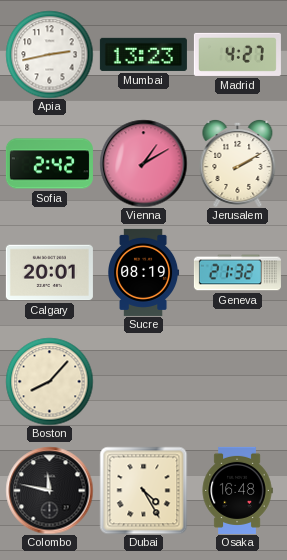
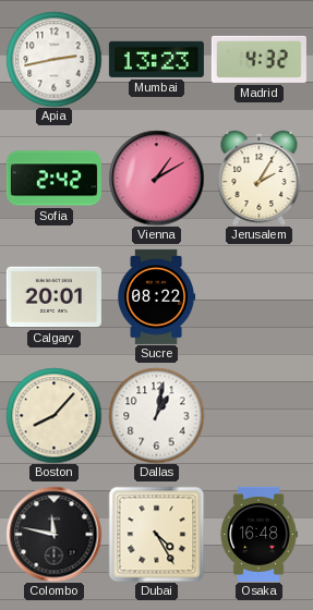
Madrid: 4:27 -> 4:32
Jerusalem: 2:10 -> 2:05
Sucre: 08:19 -> 08:22
Geneva: 21:32 -> none
Dallas: none -> 1:02
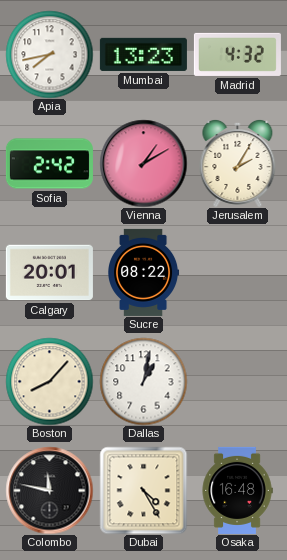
Apia: 2:43 -> 7:43
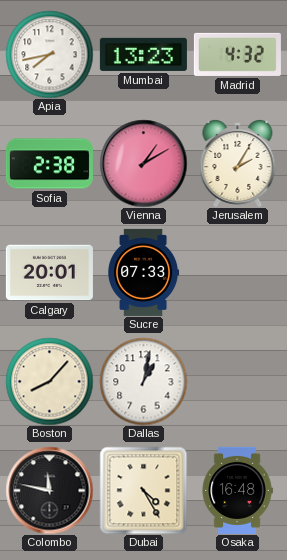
Sofia: 2:42 -> 2:38
Sucre: 08:22 -> 07:33
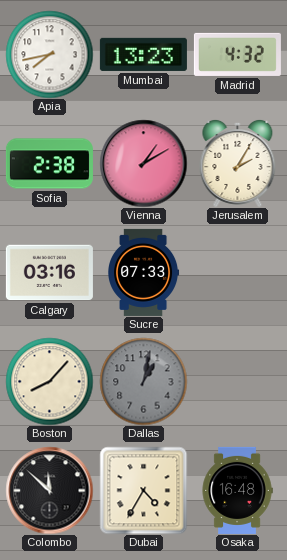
Calgary: 20:01 -> 03:16
Dallas dial: white -> grey
Colombo: 11:47 -> 11:52
Dubai: 4:25 -> 4:35
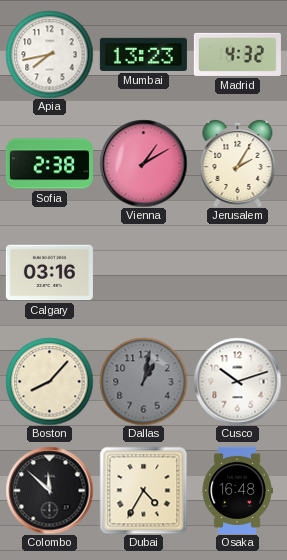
Sucre: 07:33 -> none
Cusco: none -> 10:12
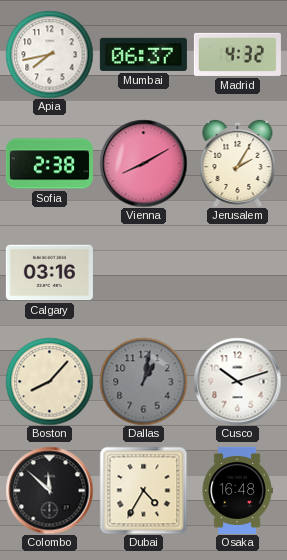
Mumbai: 13:23 -> 06:37
Vienna: 1:10 -> 8:10
